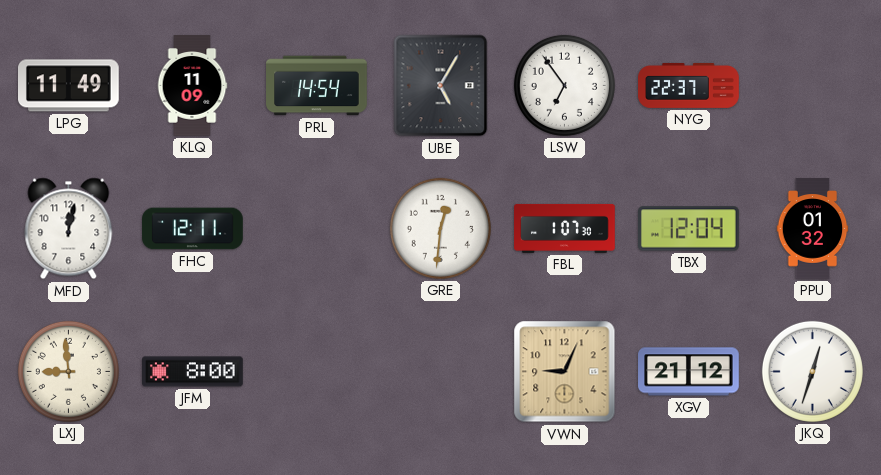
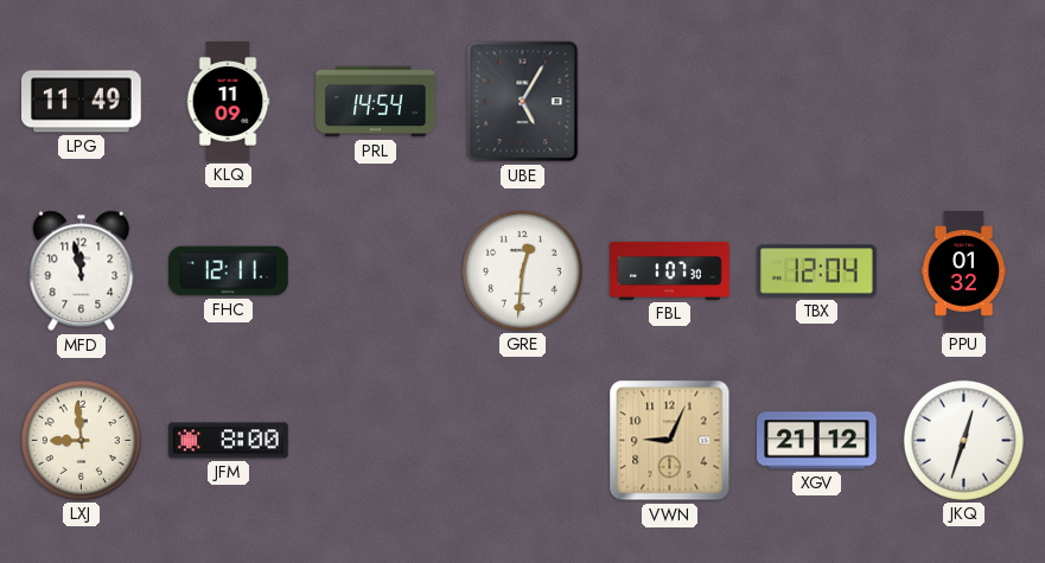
LSW: 6:54 -> none
NYG: 22:37 -> none
MFD: 12:02 -> 11:58
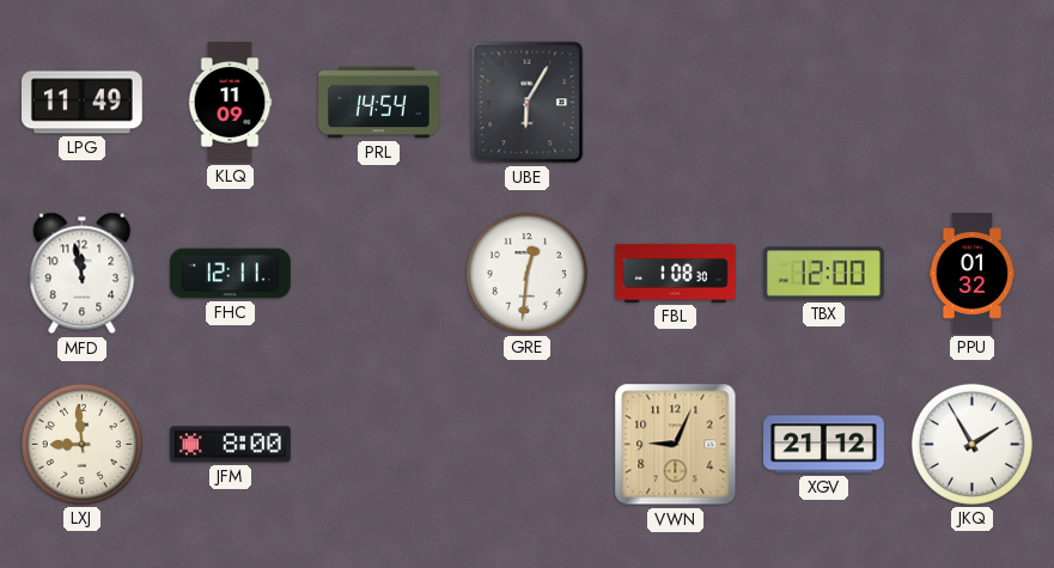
UBE: 5:05 -> 6:05
FBL: 1:07 -> 1:08
TBX: 12:04 -> 12:00
JKQ: 12:33 -> 1:55
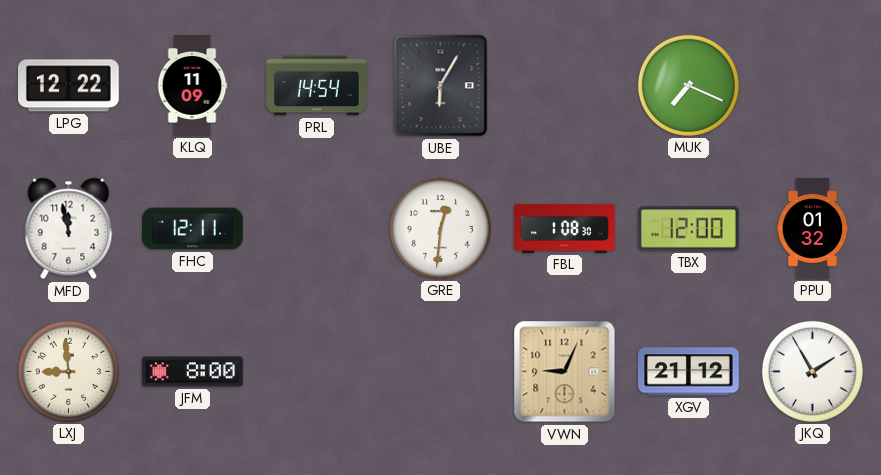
LPG: 11:49 -> 12:22
MUK: none -> 7:19
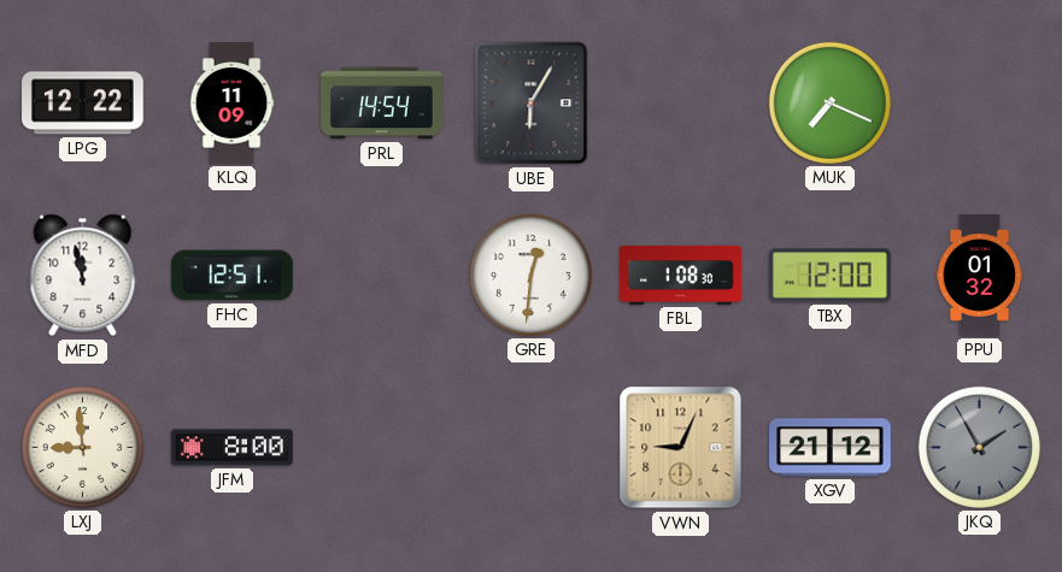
FHC: 12:11 -> 12:51
JKQ dial: white -> grey
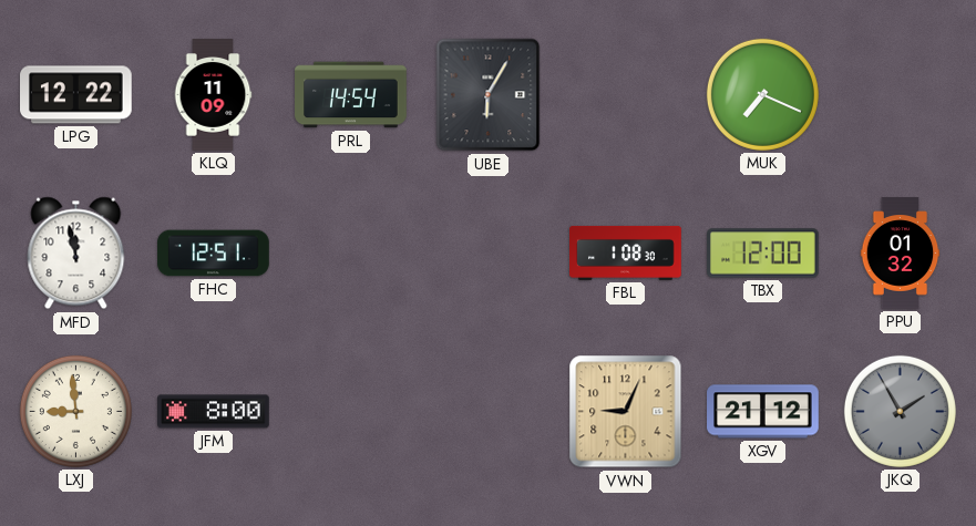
GRE: 12:31 -> none
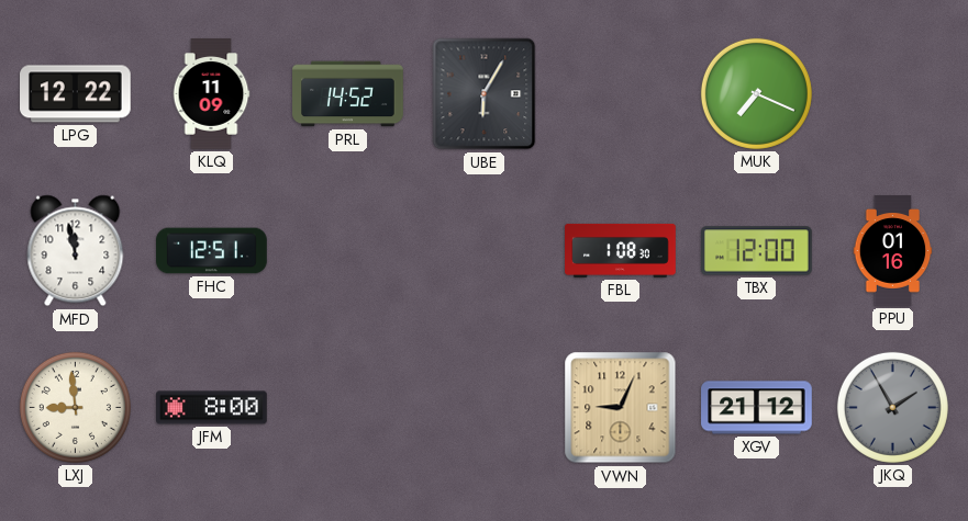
PRL: 14:54 -> 14:52
PPU: 01:32 -> 01:16
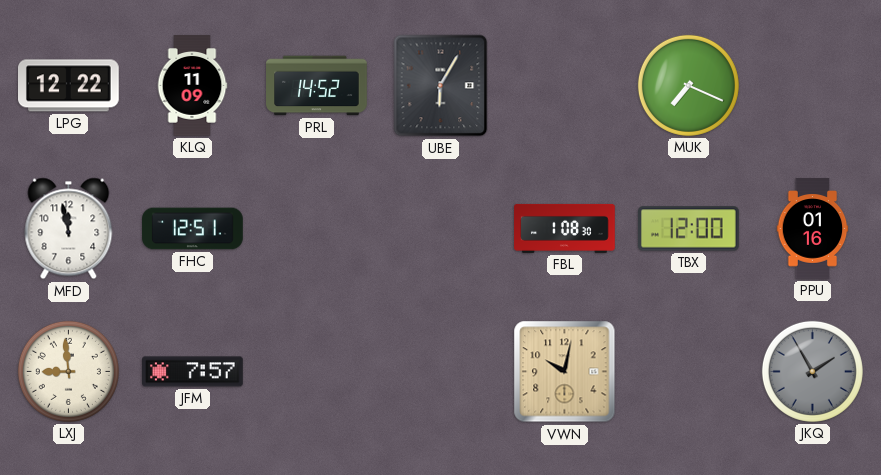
JFM: 8:00 -> 7:57
VWN: 9:04 -> 10:02
XGV: 21:12 -> none
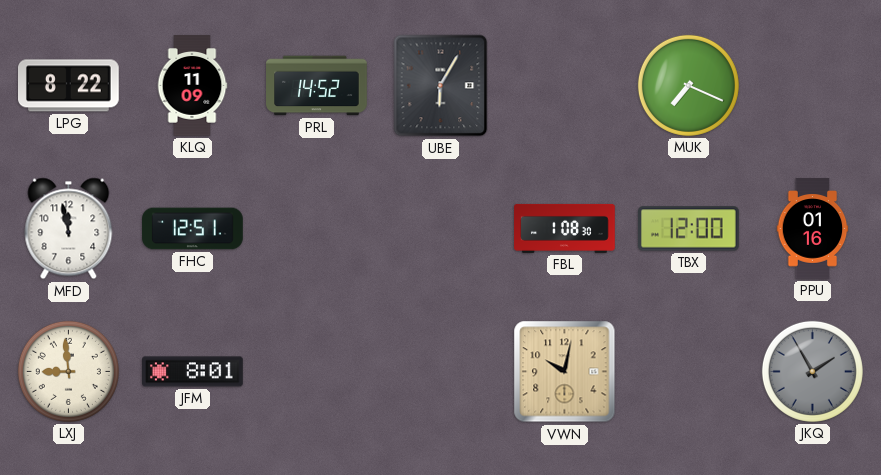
LPG: 12:22 -> 8:22
JFM: 7:57 -> 8:01
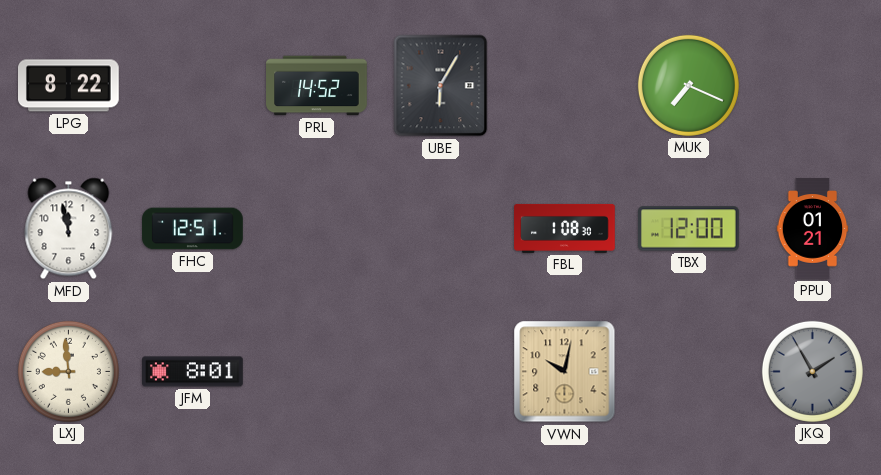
KLQ: 11:09 -> none
PPU: 01:16 -> 01:21
